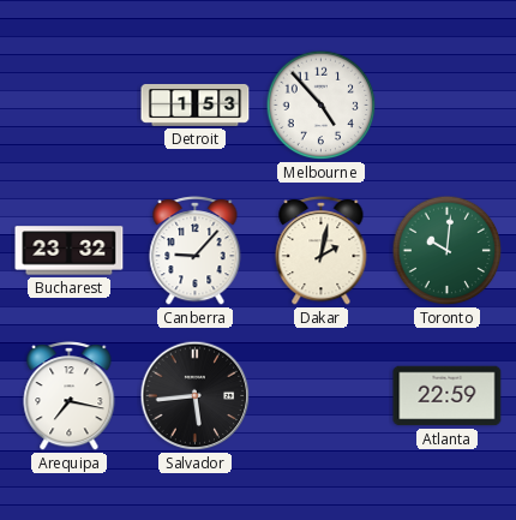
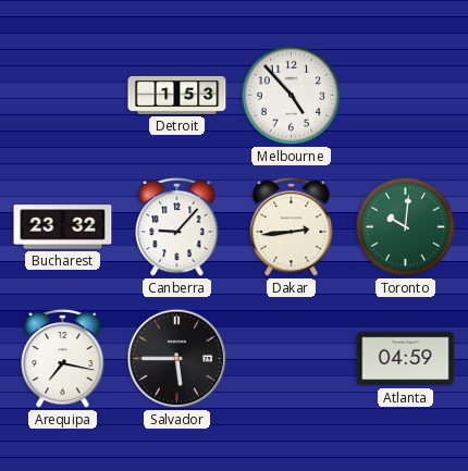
Dakar: 2:02 -> 2:44
Salvador: 5:44 -> 5:45
Atlanta: 22:59 -> 04:59
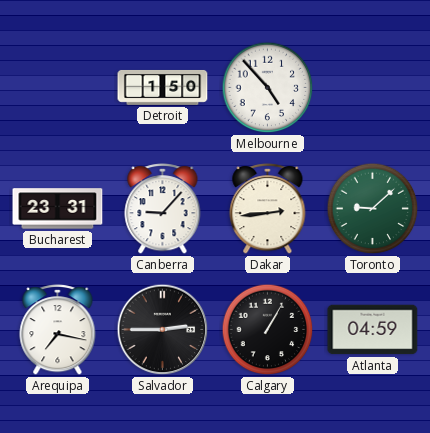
Detroit: 1:53 -> 1:50
Bucharest: 23:32 -> 23:31
Toronto: 10:01 -> 9:08
Salvador: 5:45 -> 2:45
Calgary: none -> 1:05
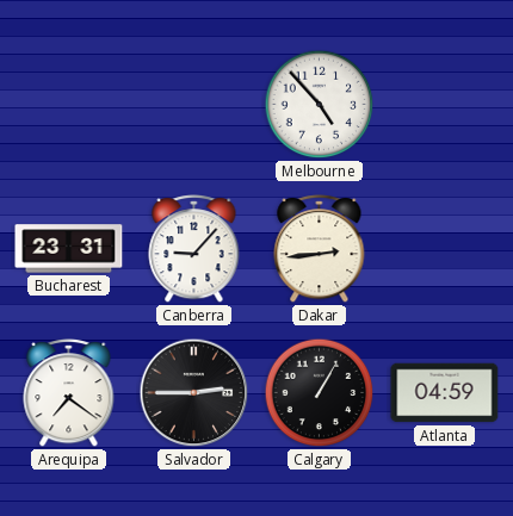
Detroit: 1:50 -> none
Toronto: 9:08 -> none
Arequipa: 7:17 -> 7:21
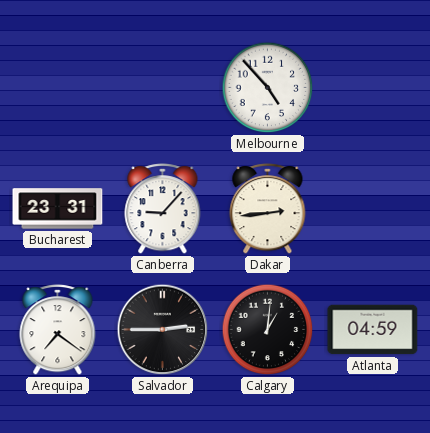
Calgary: 1:05 -> 1:01
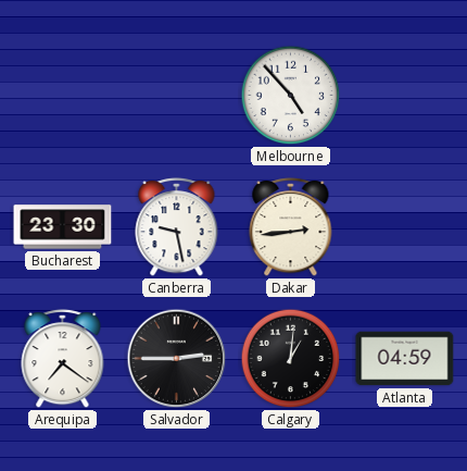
Bucharest: 23:31 -> 23:30
Canberra: 9:07 -> 9:28
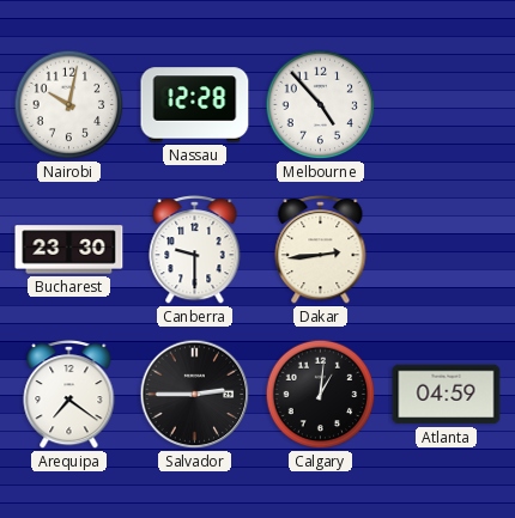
Nairobi: none -> 10:02
Nassau: none -> 12:28
Canberra: 9:28 -> 9:30
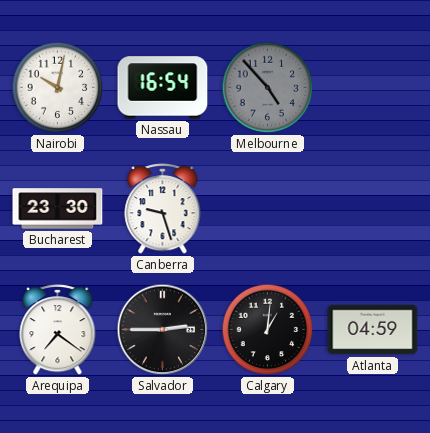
Nassau: 12:28 -> 16:54
Melbourne dial: white -> grey
Canberra: 9:30 -> 9:27
Dakar: 2:44 -> none
